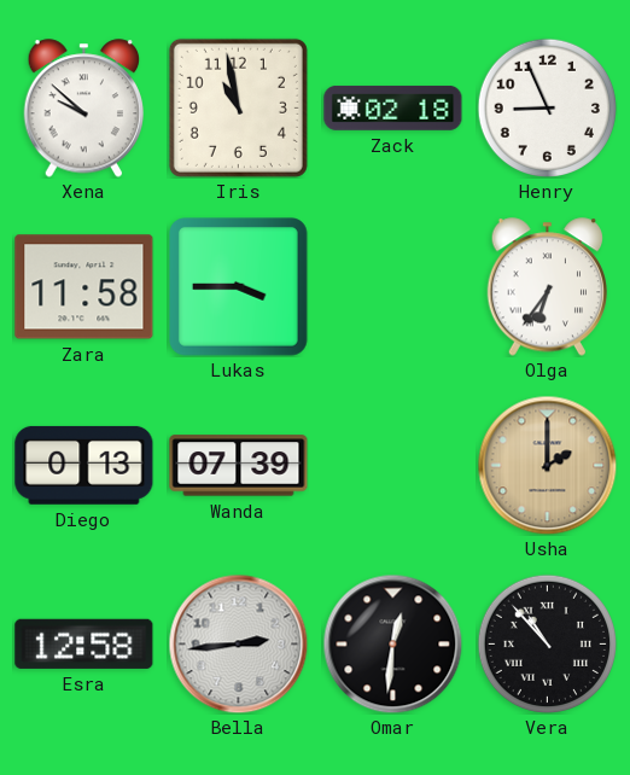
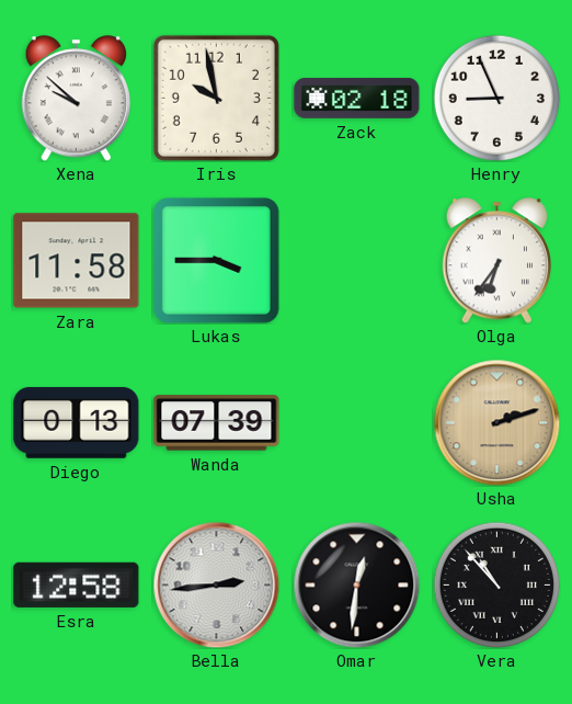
Iris: 10:58 -> 9:58
Usha: 2:00 -> 2:12
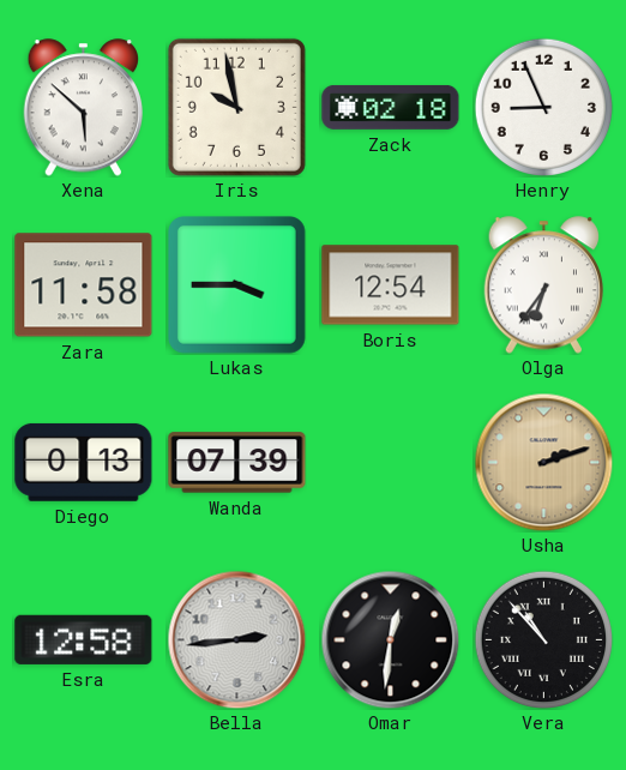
Xena: 9:52 -> 5:52
Boris: none -> 12:54
